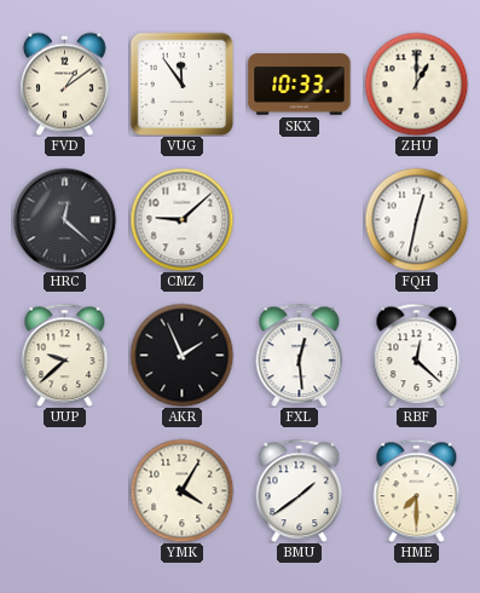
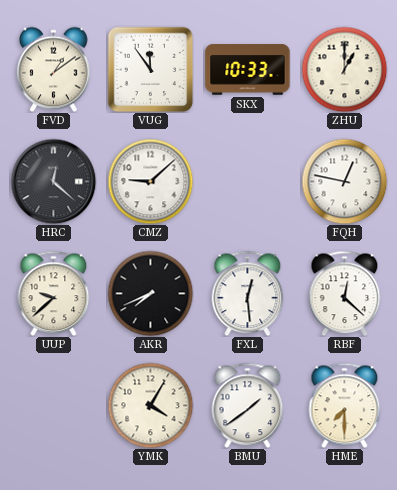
FQH: 12:32 -> 12:47
AKR: 1:56 -> 7:41
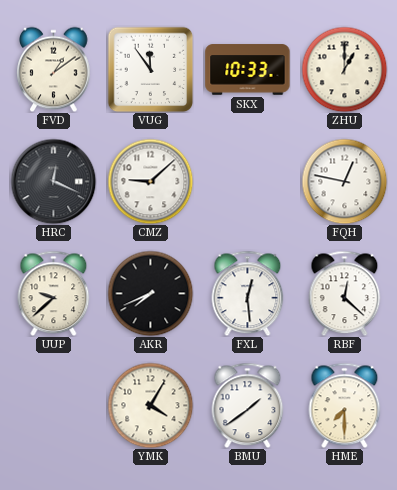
HRC: 12:22 -> 12:19
